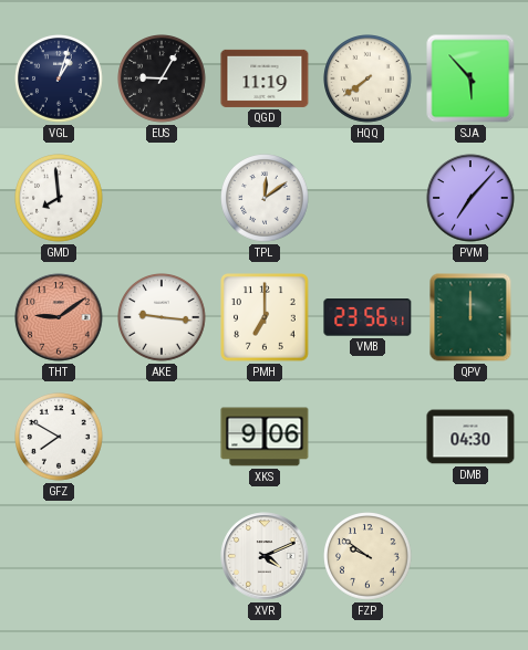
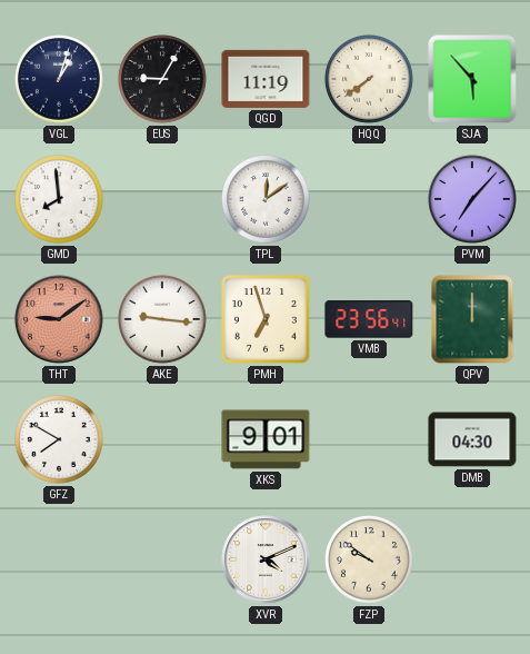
PMH: 7:00 -> 6:57
XKS: 9:06 -> 9:01
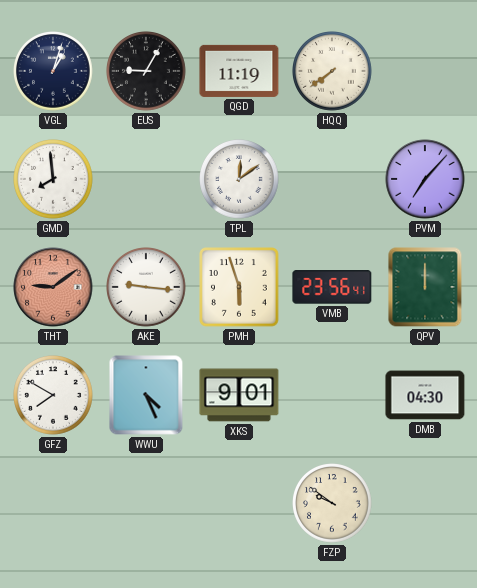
SJA: 5:53 -> none
PMH: 6:57 -> 5:57
WWU: none -> 4:26
XVR: 4:11 -> none
